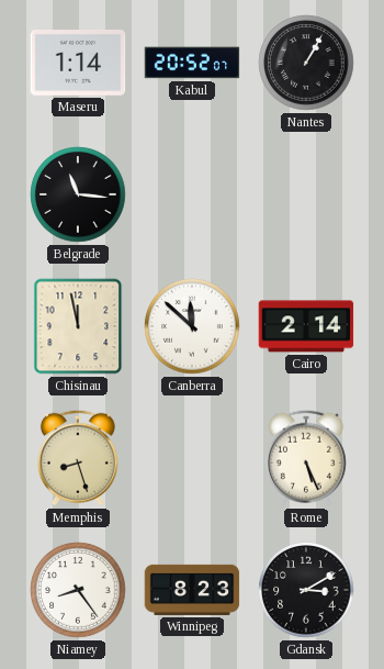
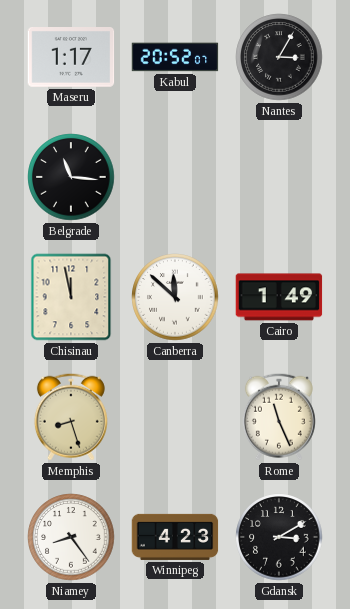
Maseru: 1:14 -> 1:17
Nantes: 1:05 -> 3:05
Cairo: 2:14 -> 1:49
Rome: 5:26 -> 11:26
Winnipeg: 8:23 -> 4:23
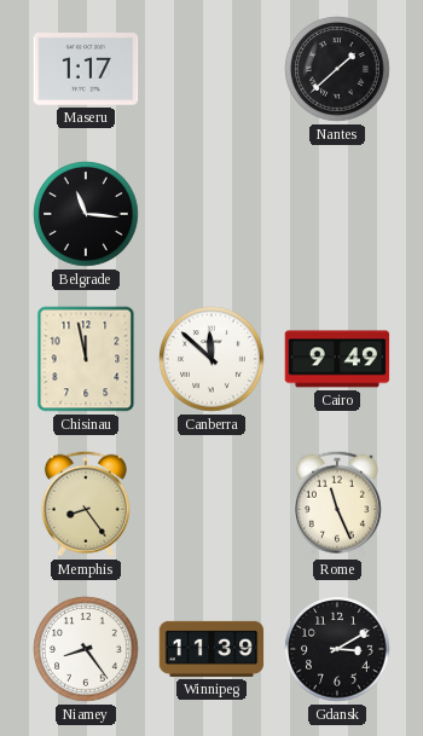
Kabul: 20:52 -> none
Nantes: 3:05 -> 1:38
Cairo: 1:49 -> 9:49
Memphis: 8:27 -> 8:24
Winnipeg: 4:23 -> 11:39
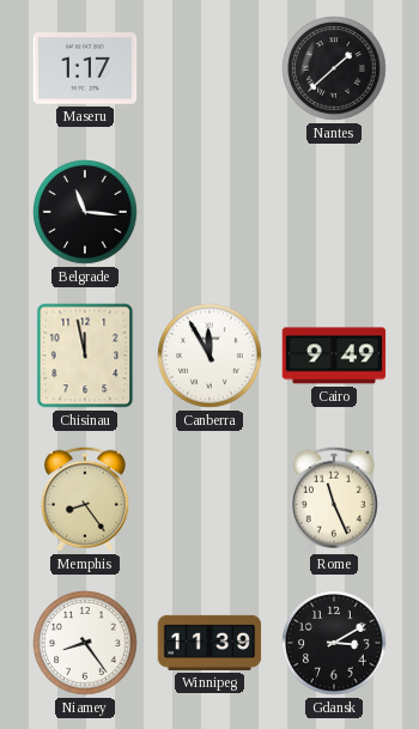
Canberra: 11:52 -> 11:55
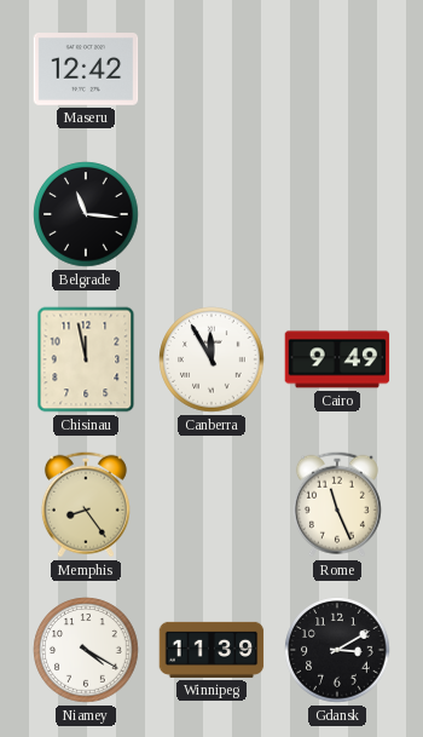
Maseru: 1:17 -> 12:42
Nantes: 1:38 -> none
Niamey: 8:24 -> 4:20
